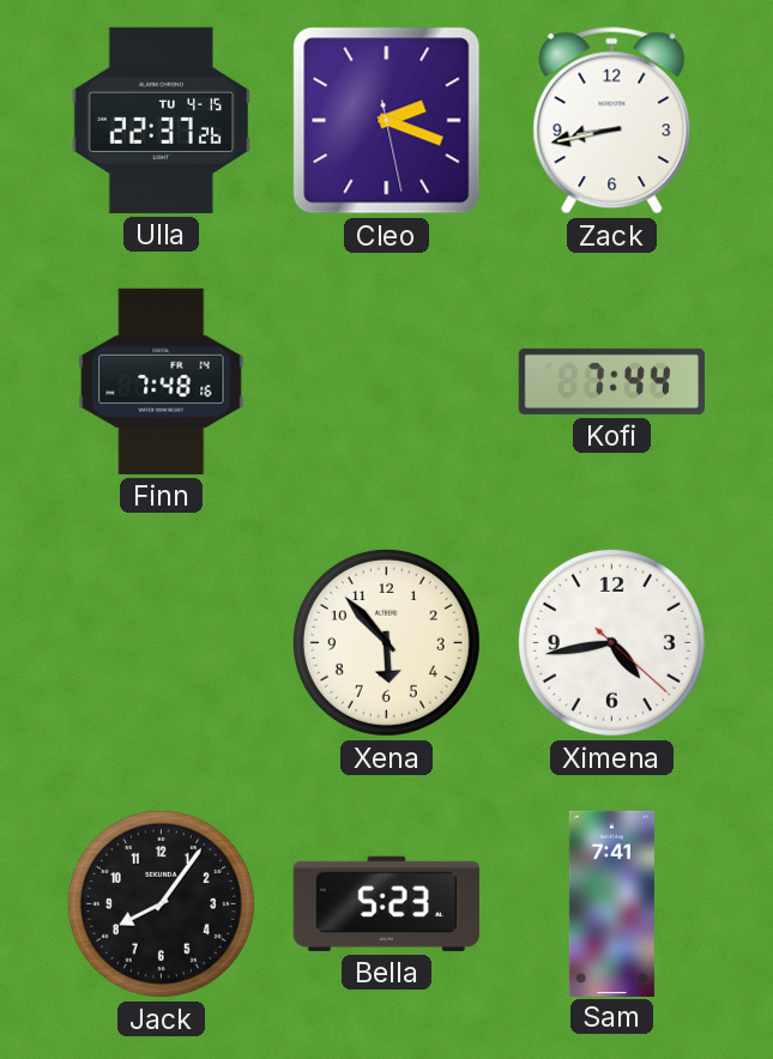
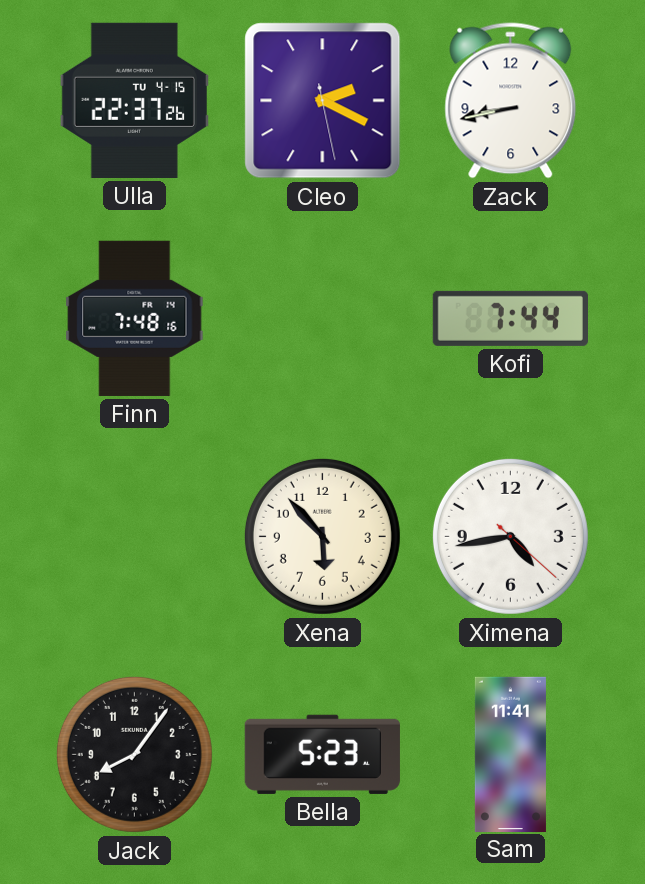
Cleo: 2:18 -> 2:19
Sam: 7:41 -> 11:41
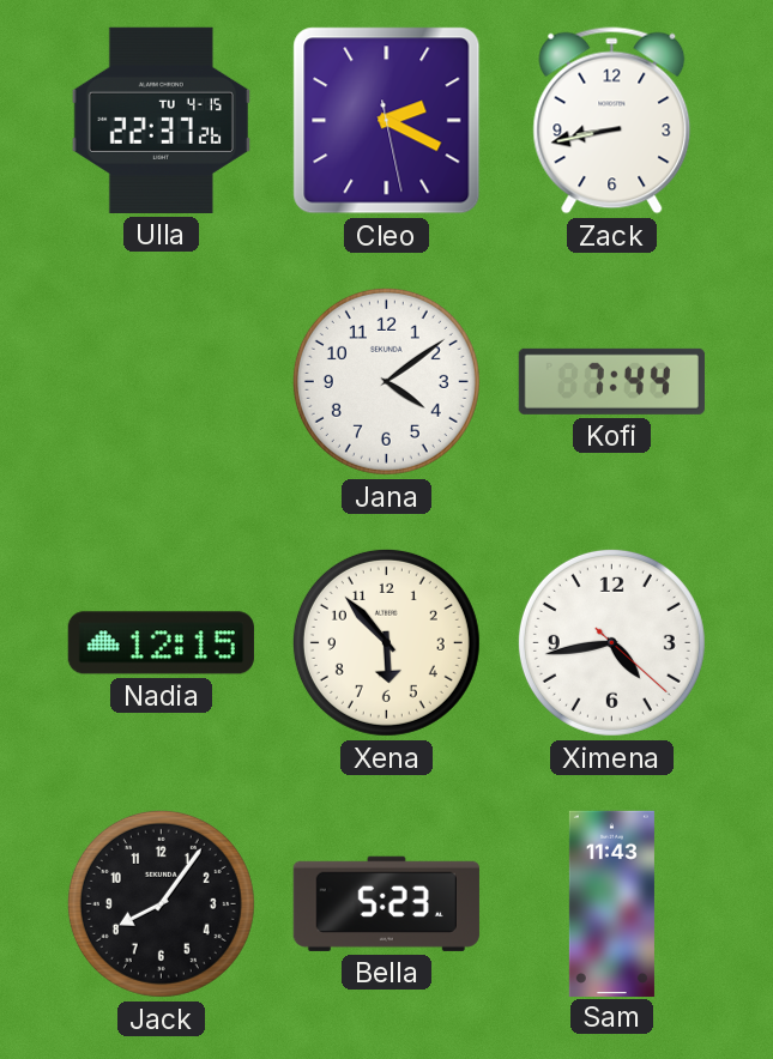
Finn: 7:48 -> none
Jana: none -> 4:09
Nadia: none -> 12:15
Sam: 11:41 -> 11:43
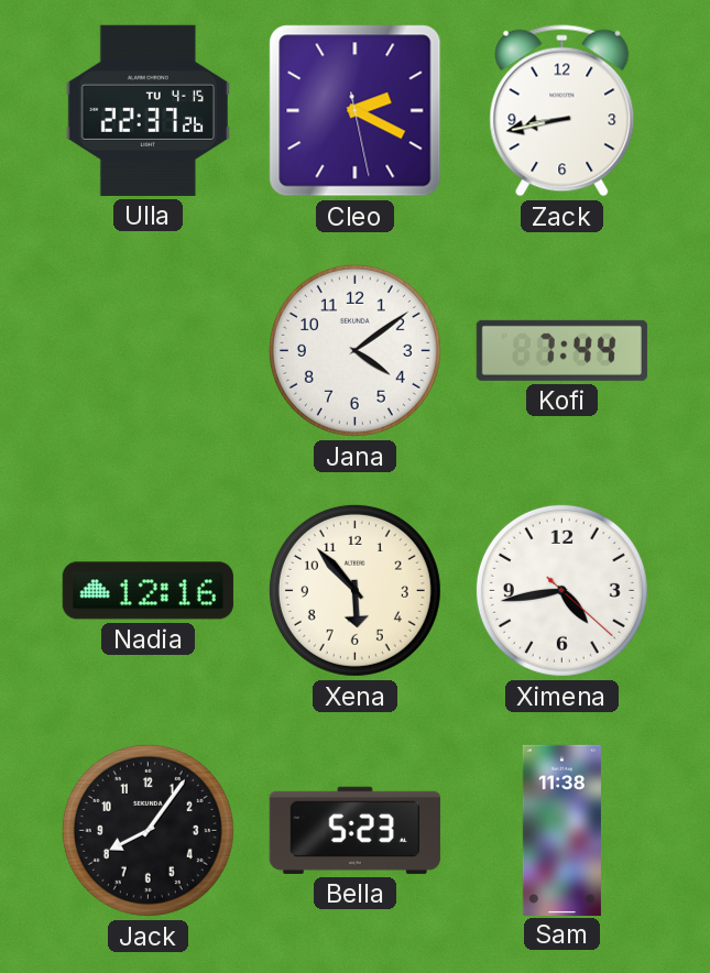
Nadia: 12:15 -> 12:16
Sam: 11:43 -> 11:38
